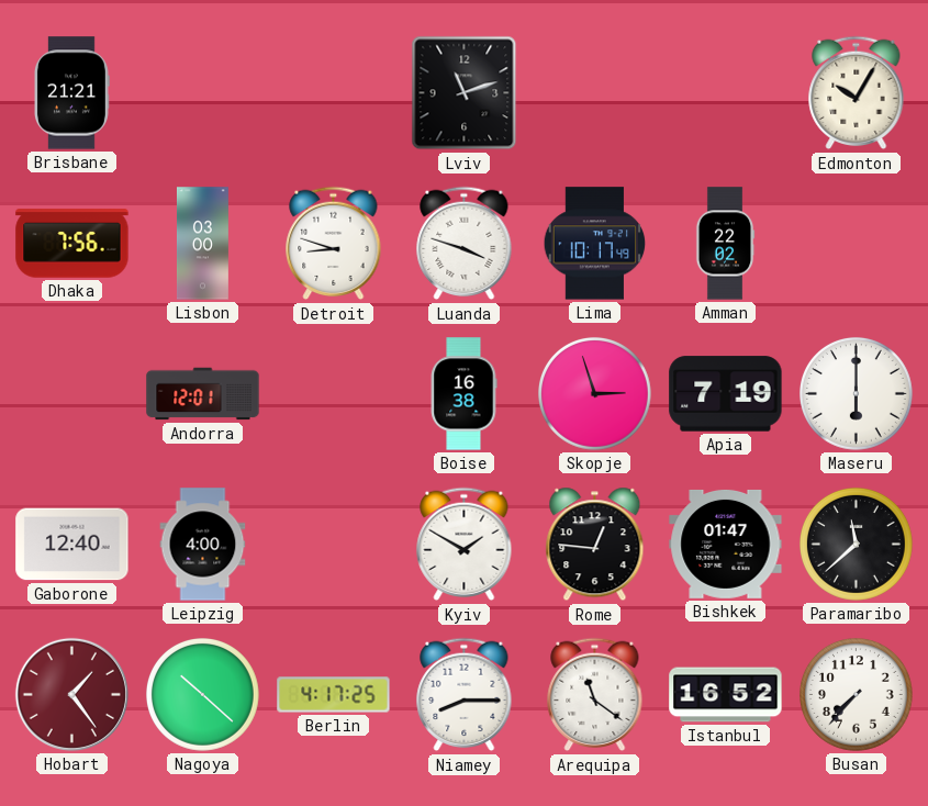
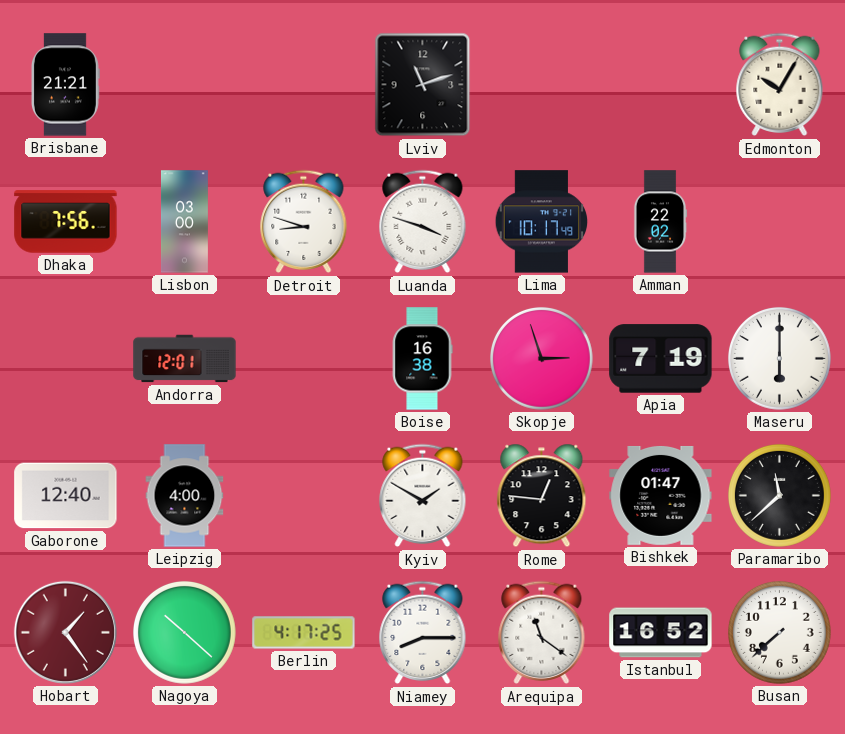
Busan: 7:37 -> 7:38
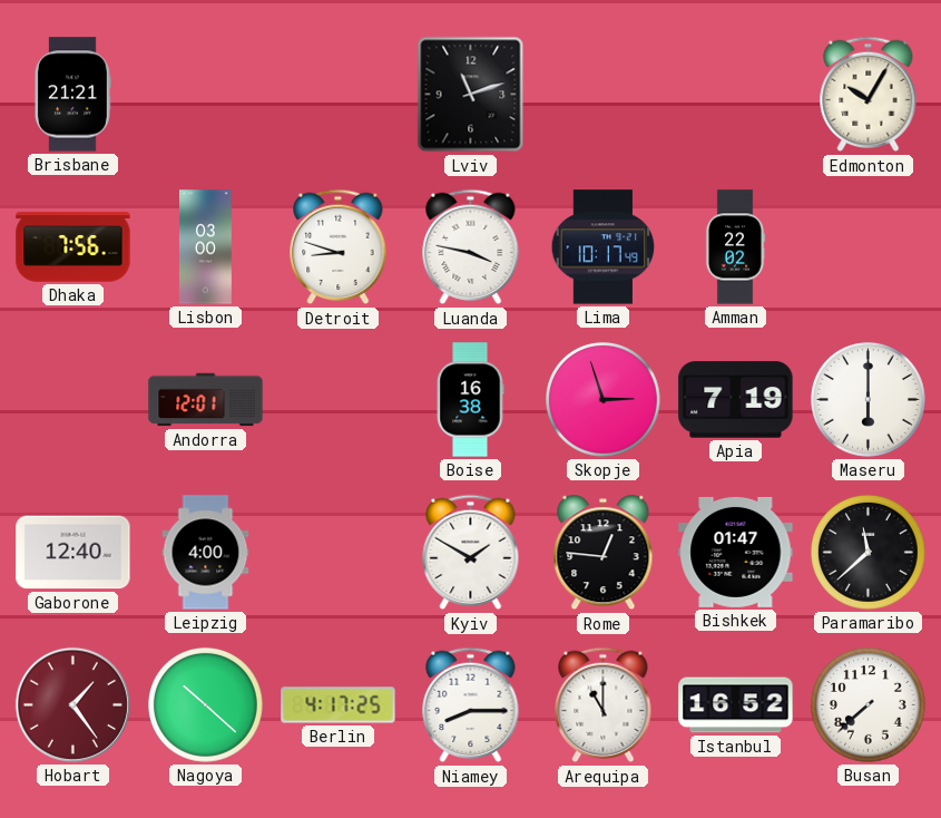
Luanda: 3:48 -> 3:47
Arequipa: 11:21 -> 11:00
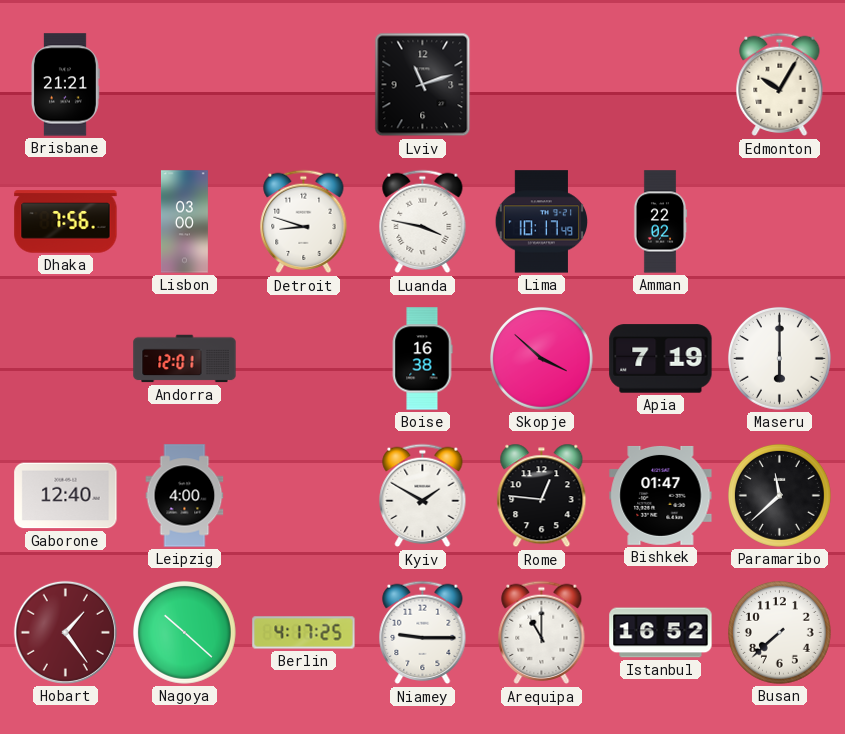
Skopje: 2:57 -> 3:52
Niamey: 8:15 -> 9:15
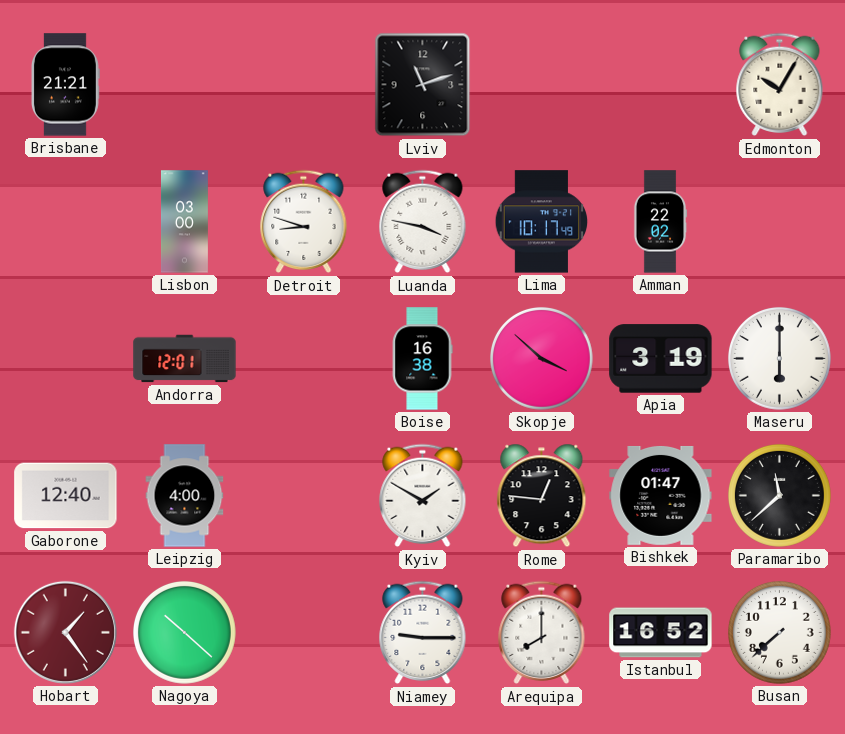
Dhaka: 7:56 -> none
Apia: 7:19 -> 3:19
Berlin: 4:17 -> none
Arequipa: 11:00 -> 8:00
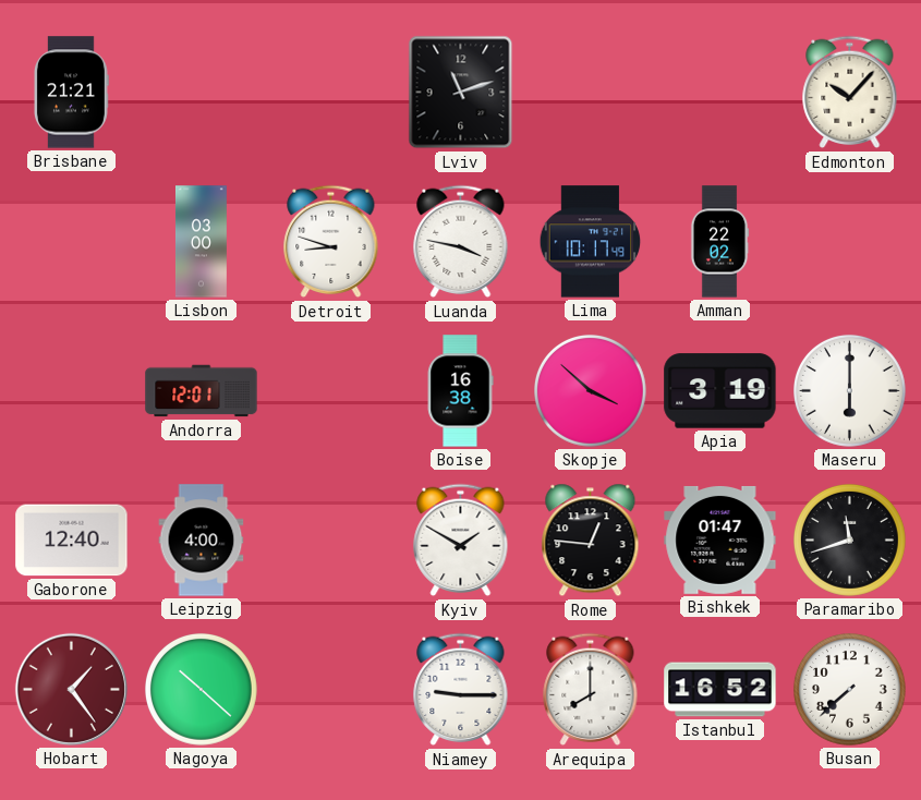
Edmonton: 10:05 -> 10:07
Paramaribo: 11:38 -> 11:42
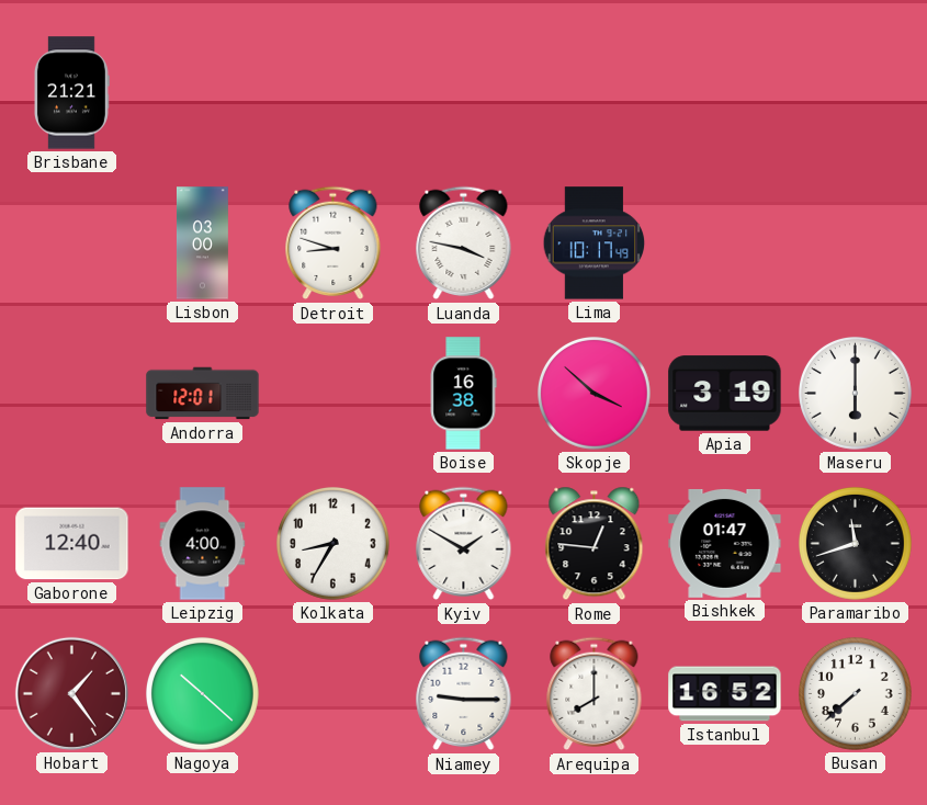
Lviv: 11:12 -> none
Edmonton: 10:07 -> none
Amman: 22:02 -> none
Kolkata: none -> 8:35
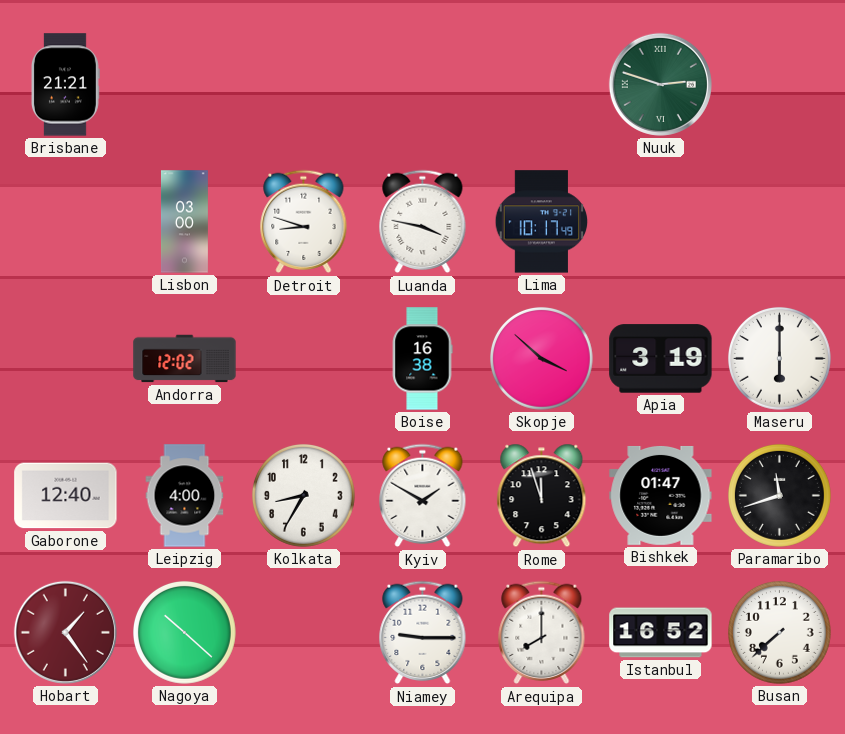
Nuuk: none -> 2:48
Andorra: 12:01 -> 12:02
Rome: 12:46 -> 11:57
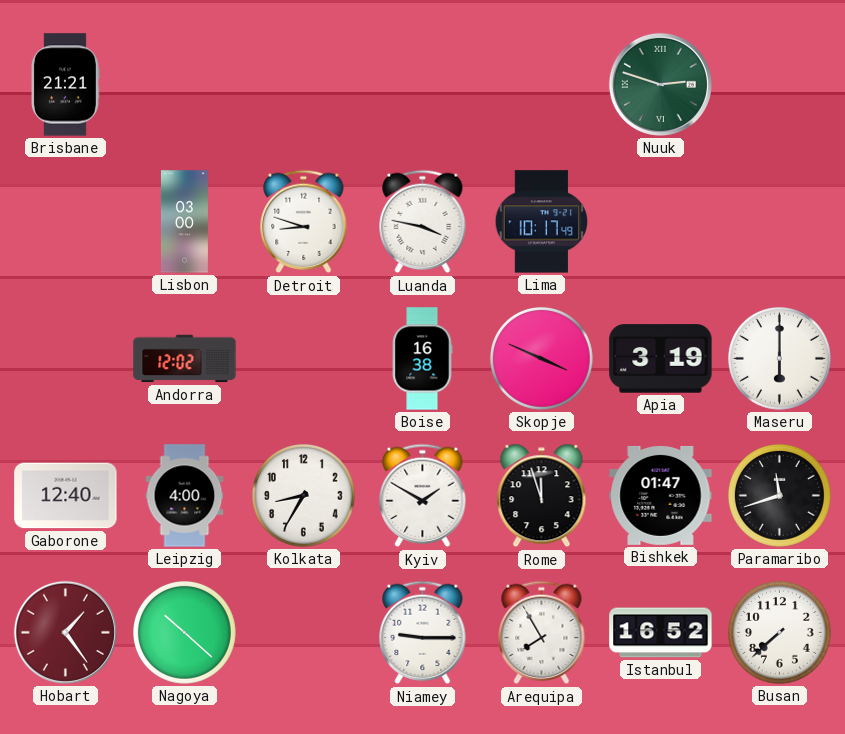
Skopje: 3:52 -> 3:49
Arequipa: 8:00 -> 7:55
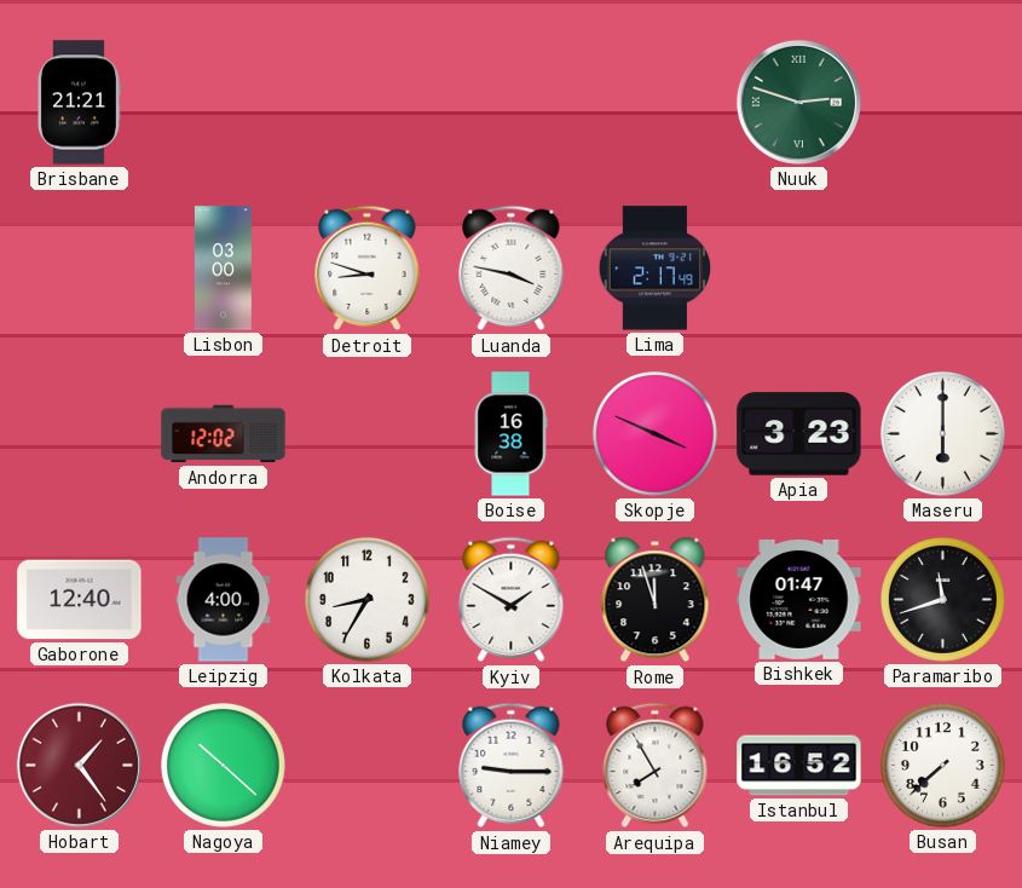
Lima: 10:17 -> 2:17
Apia: 3:19 -> 3:23
